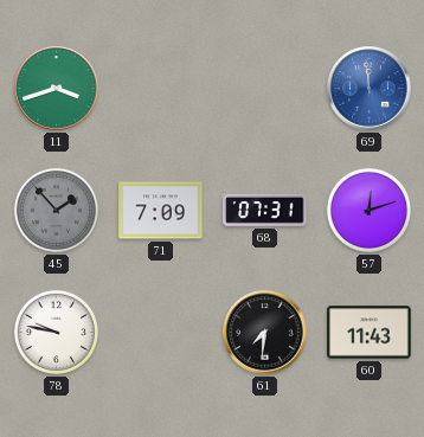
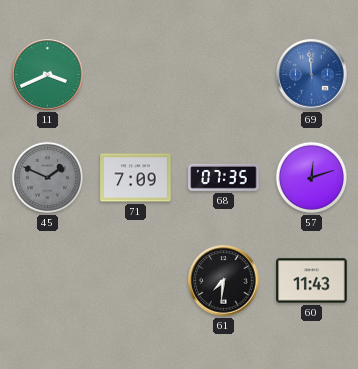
11: 3:42 -> 3:41
45: 1:53 -> 1:49
68: 07:31 -> 07:35
78: 9:47 -> none
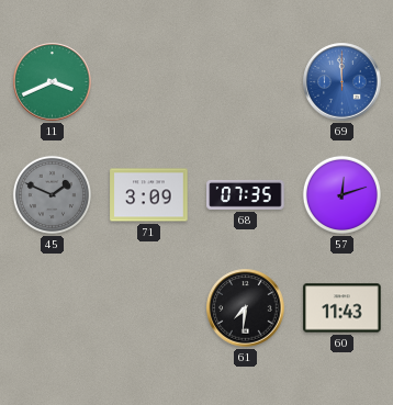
71: 7:09 -> 3:09
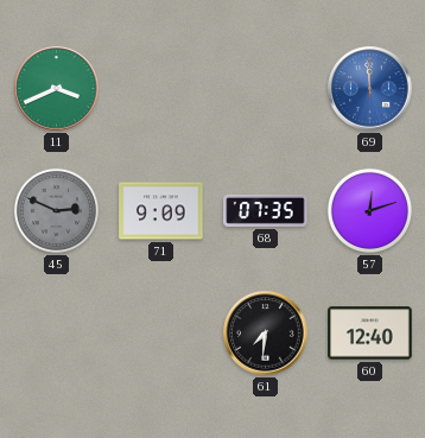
45: 1:49 -> 2:49
71: 3:09 -> 9:09
60: 11:43 -> 12:40
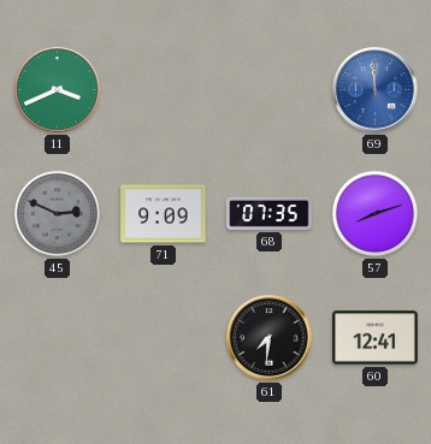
57: 12:12 -> 8:12
60: 12:40 -> 12:41
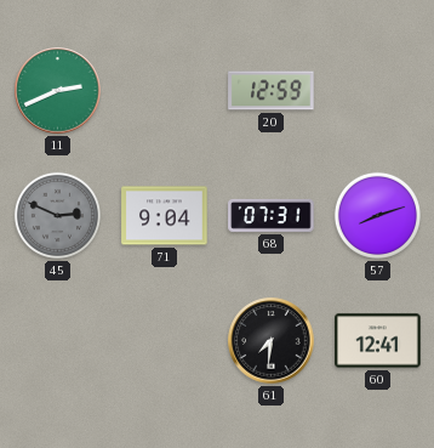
11: 3:41 -> 2:41
20: none -> 12:59
69: 11:59 -> none
71: 9:09 -> 9:04
68: 07:35 -> 07:31
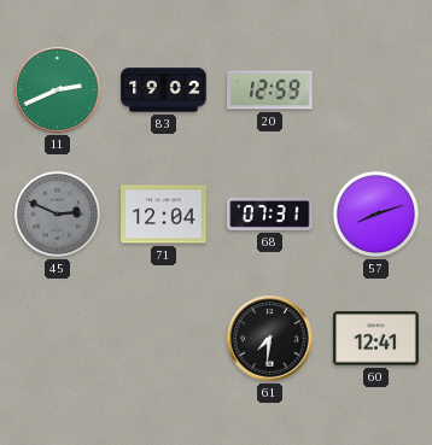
83: none -> 19:02
71: 9:04 -> 12:04
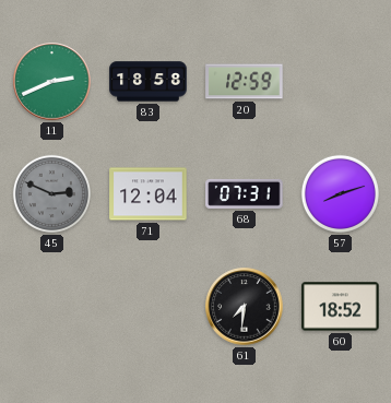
83: 19:02 -> 18:58
60: 12:41 -> 18:52
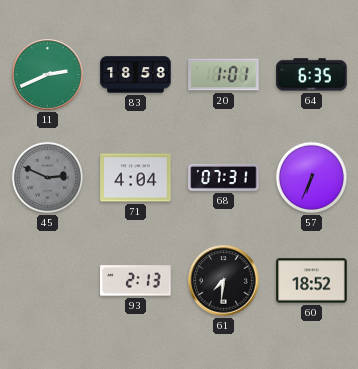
20: 12:59 -> 1:01
64: none -> 6:35
71: 12:04 -> 4:04
57: 8:12 -> 6:34
93: none -> 2:13
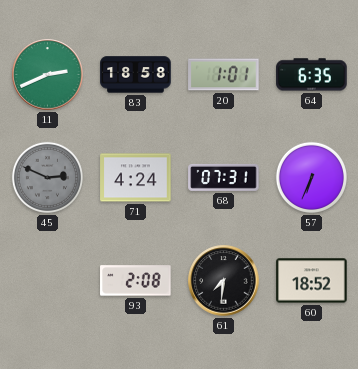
71: 4:04 -> 4:24
93: 2:13 -> 2:08
